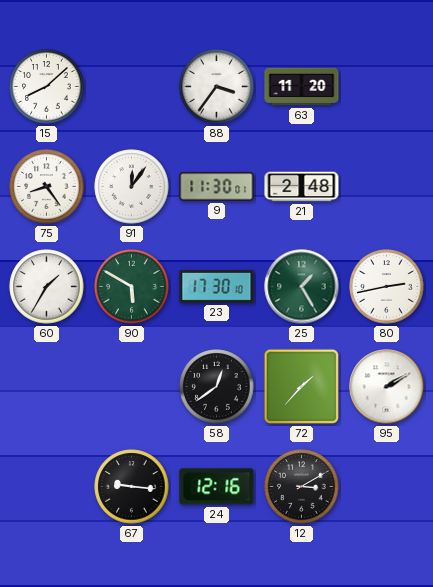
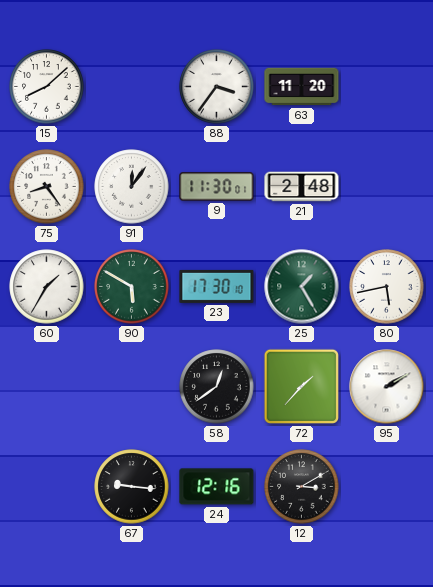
80: 2:43 -> 5:43
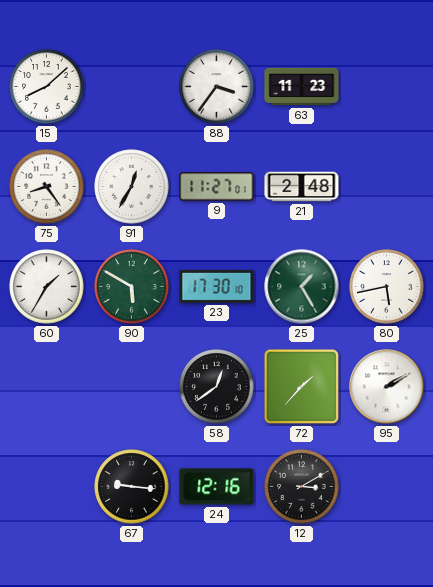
63: 11:20 -> 11:23
91: 12:06 -> 12:35
9: 11:30 -> 11:27
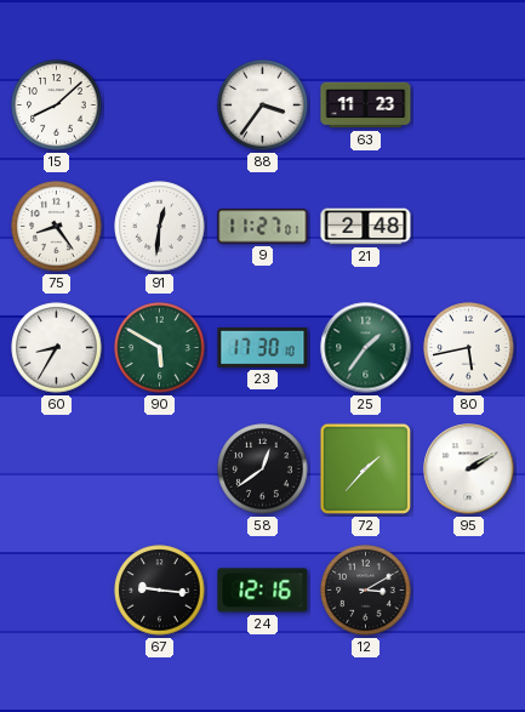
91: 12:35 -> 12:31
60: 1:35 -> 8:35
25: 1:25 -> 1:36
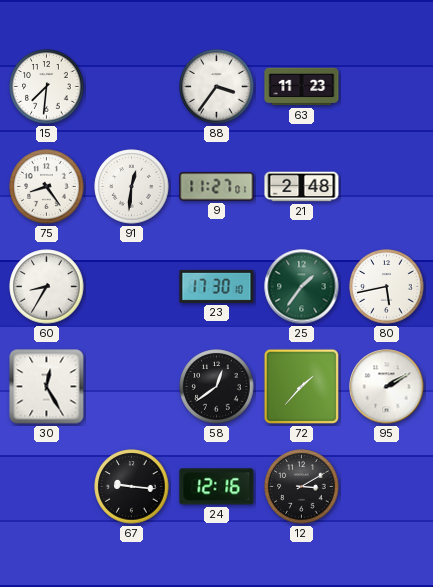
15: 8:08 -> 7:31
90: 5:50 -> none
30: none -> 12:25
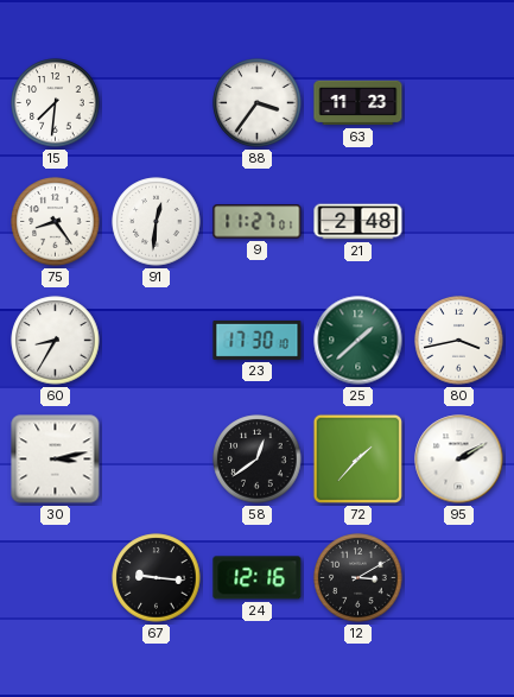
25: 1:36 -> 1:38
80: 5:43 -> 3:43
30: 12:25 -> 3:13
